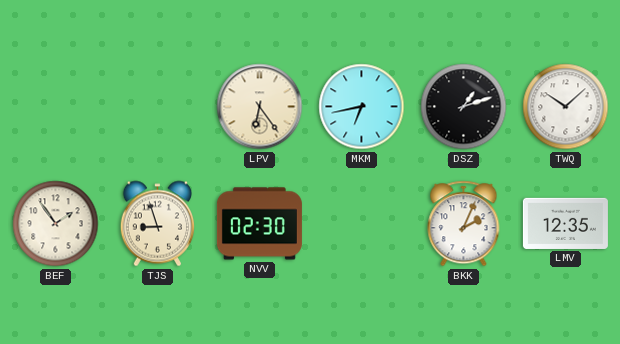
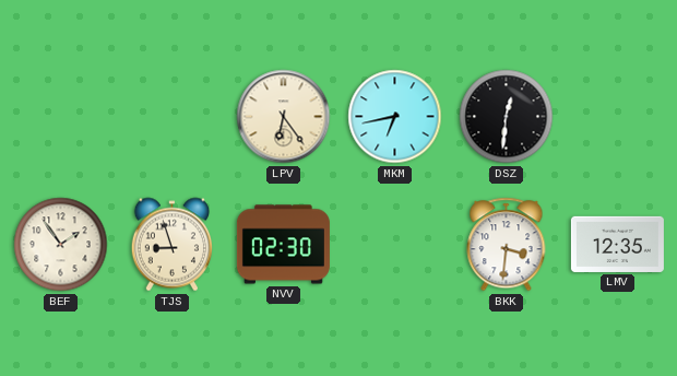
DSZ: 1:12 -> 12:31
TWQ: 10:08 -> none
BKK: 2:04 -> 3:31
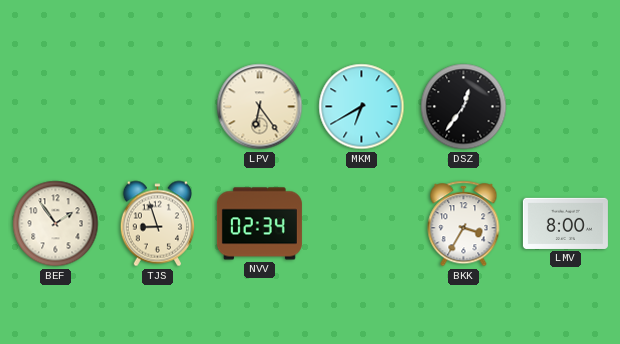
MKM: 6:43 -> 6:40
DSZ: 12:31 -> 12:36
NVV: 02:30 -> 02:34
BKK: 3:31 -> 3:35
LMV: 12:35 -> 8:00
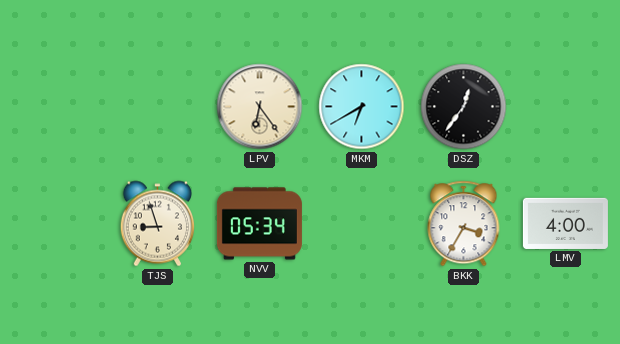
BEF: 1:54 -> none
NVV: 02:34 -> 05:34
LMV: 8:00 -> 4:00
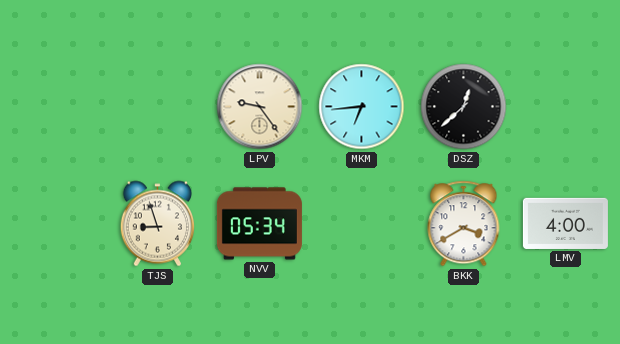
LPV: 6:24 -> 9:24
MKM: 6:40 -> 6:44
DSZ: 12:36 -> 12:38
BKK: 3:35 -> 3:40
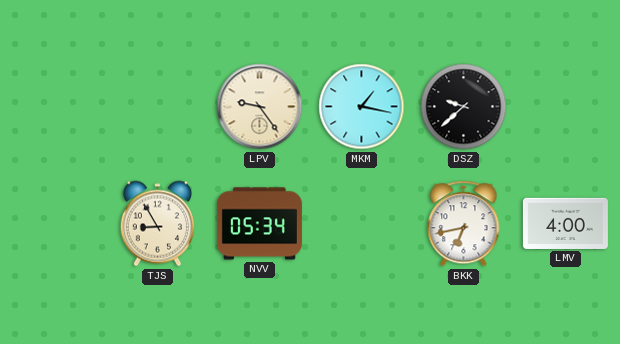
MKM: 6:44 -> 1:17
DSZ: 12:38 -> 9:38
TJS: 8:57 -> 8:55
BKK: 3:40 -> 6:43
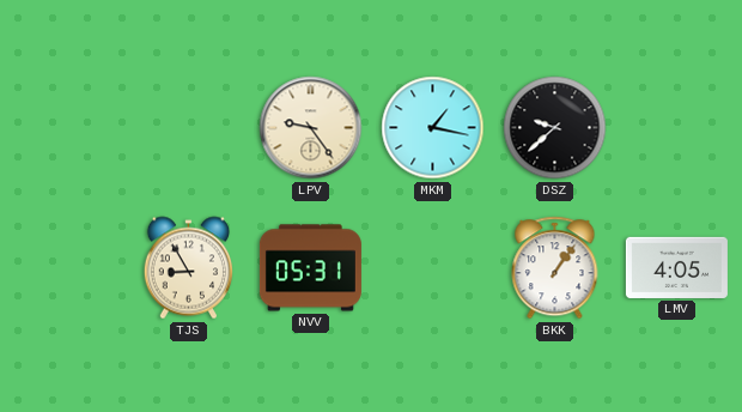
NVV: 05:34 -> 05:31
BKK: 6:43 -> 1:06
LMV: 4:00 -> 4:05
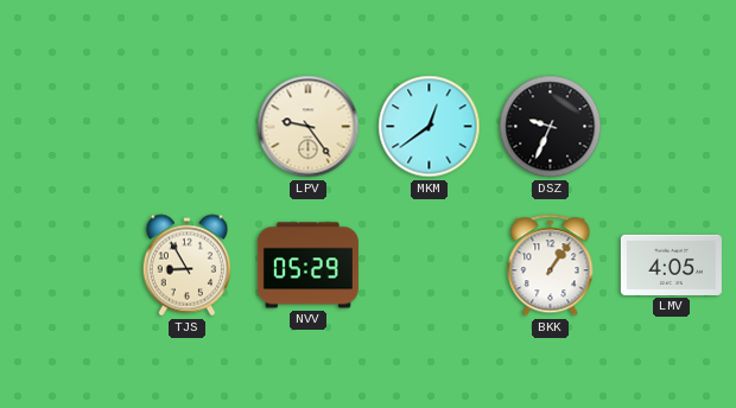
MKM: 1:17 -> 12:39
DSZ: 9:38 -> 9:34
NVV: 05:31 -> 05:29
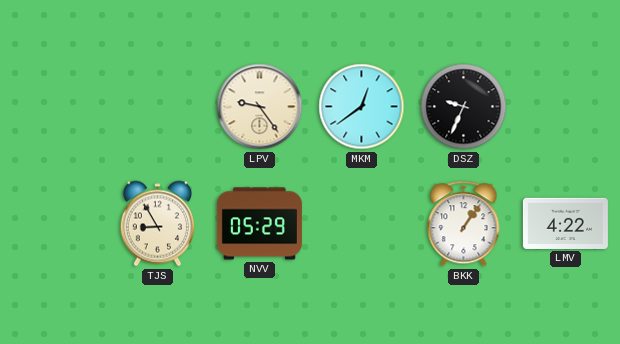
LMV: 4:05 -> 4:22
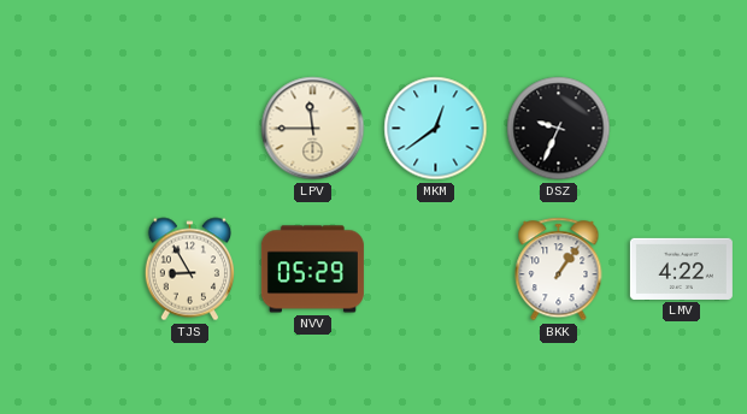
LPV: 9:24 -> 11:45
